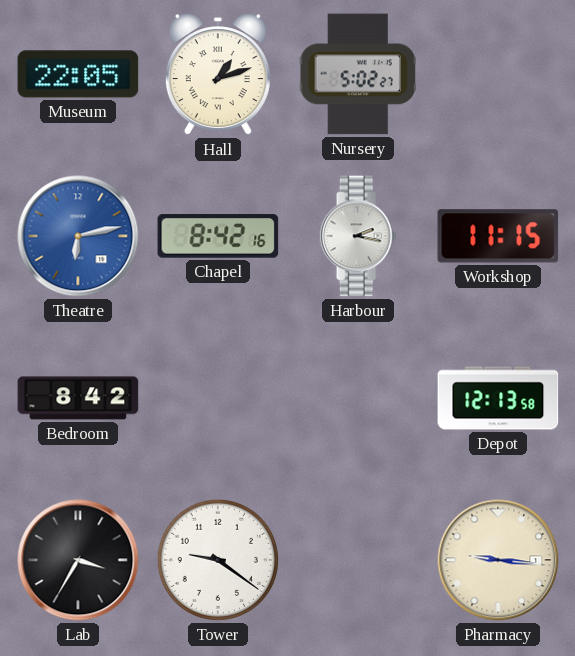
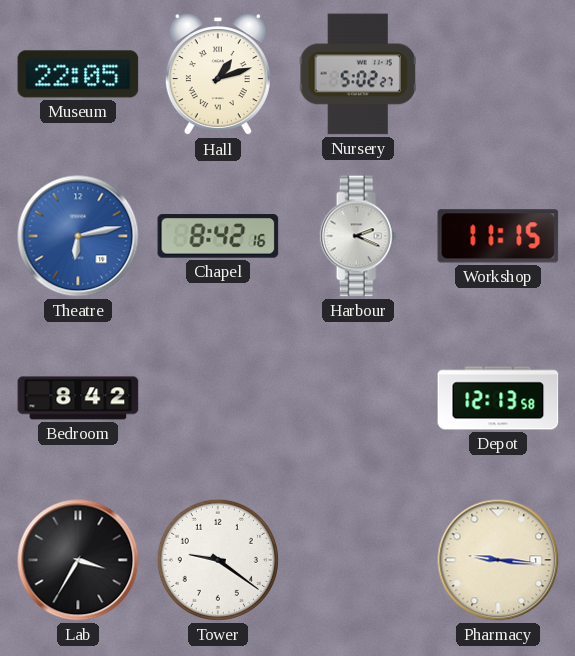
Harbour: 2:17 -> 2:19
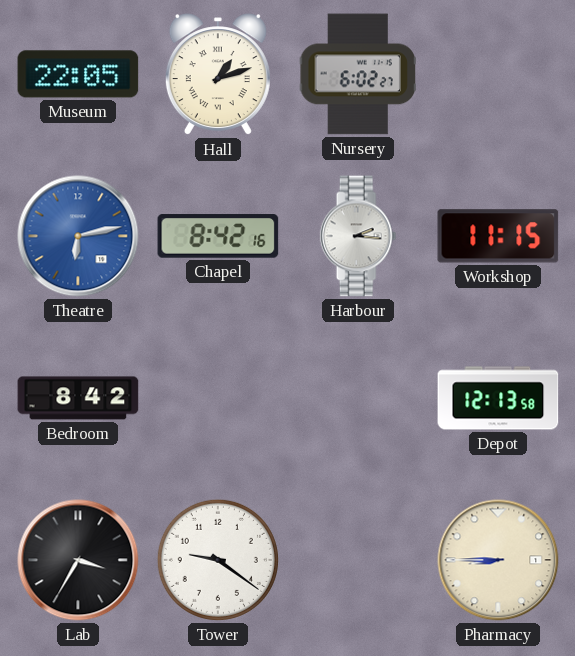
Nursery: 5:02 -> 6:02
Harbour: 2:19 -> 2:16
Pharmacy: 9:16 -> 8:45
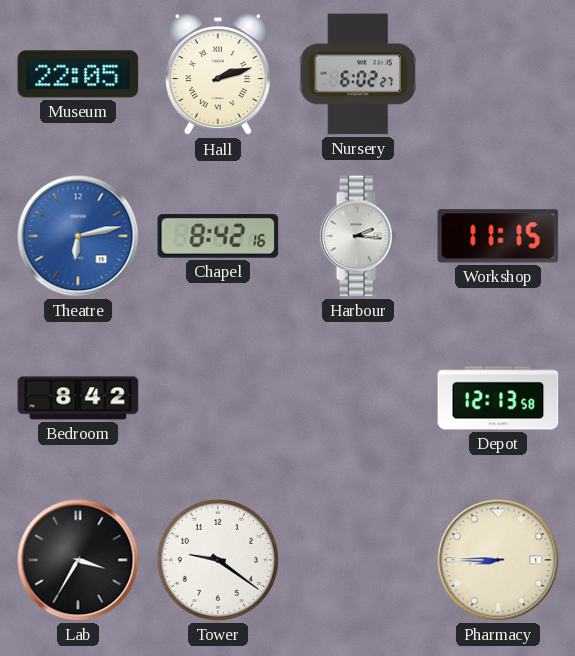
Hall: 1:12 -> 2:12
